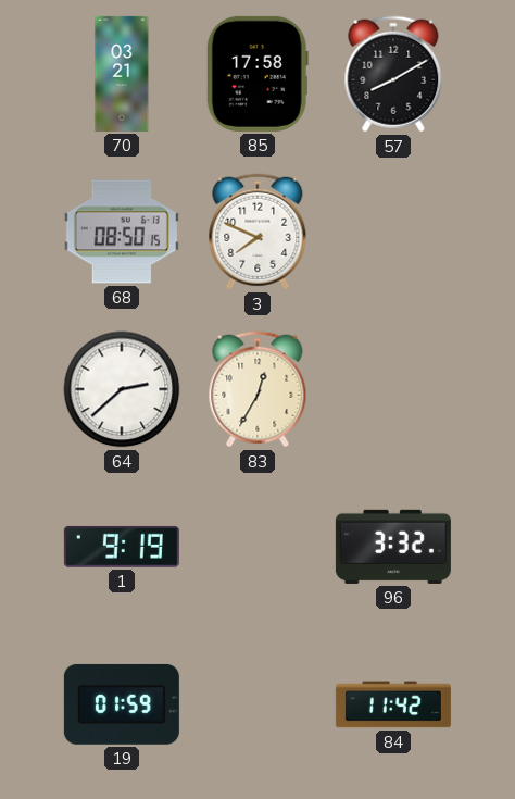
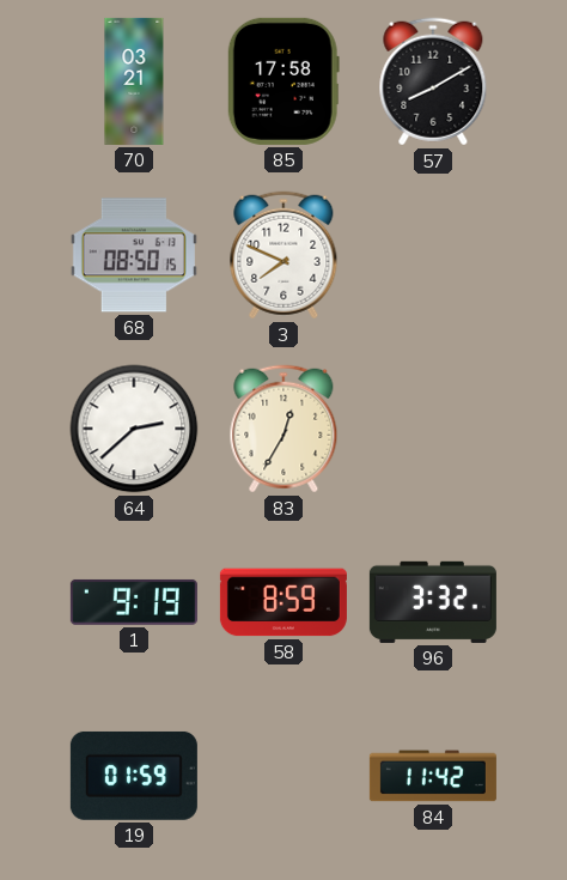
58: none -> 8:59
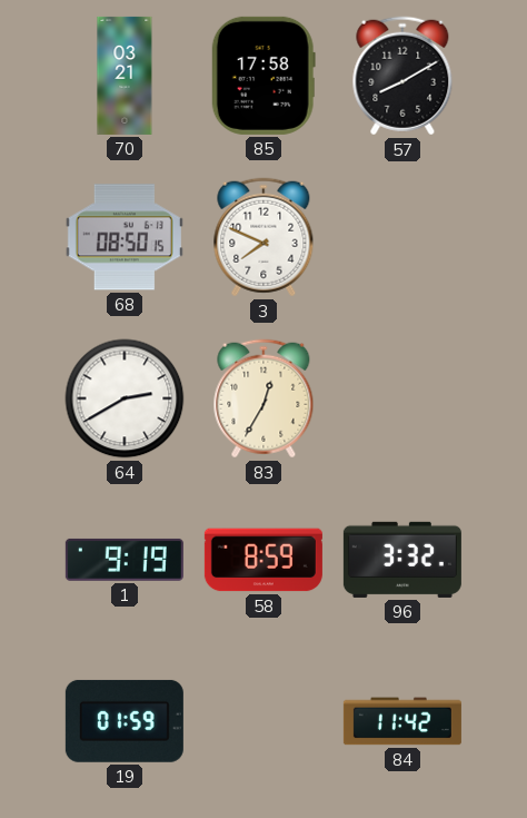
64: 2:38 -> 2:40
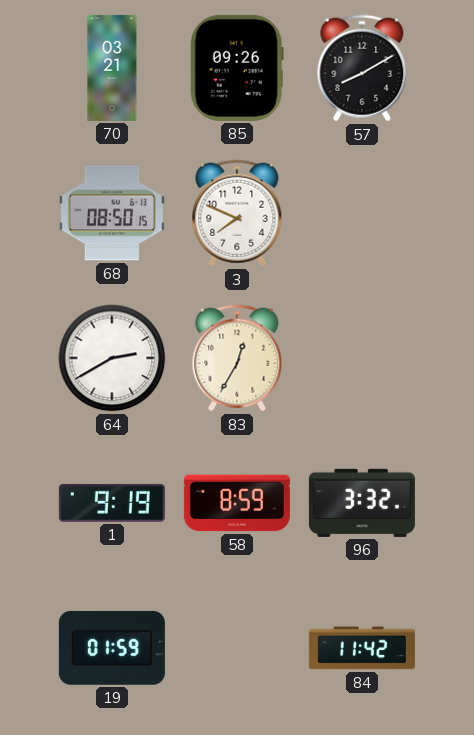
85: 17:58 -> 09:26
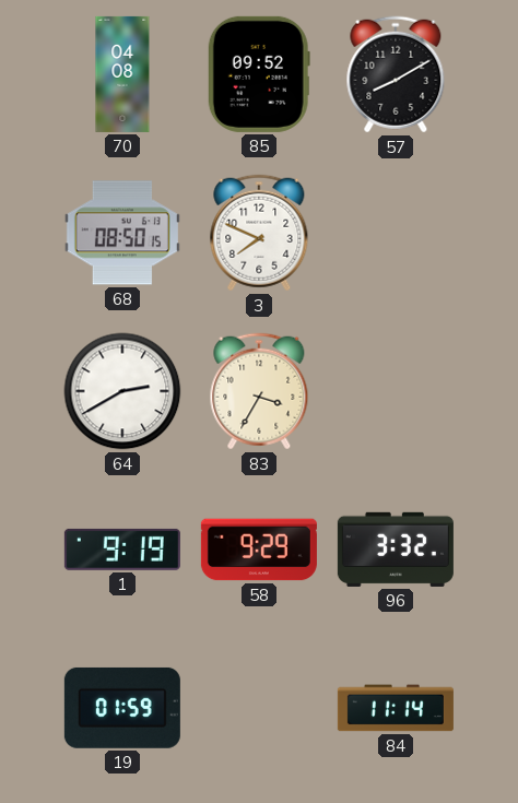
70: 03:21 -> 04:08
85: 09:26 -> 09:52
83: 12:35 -> 3:35
58: 8:59 -> 9:29
84: 11:42 -> 11:14
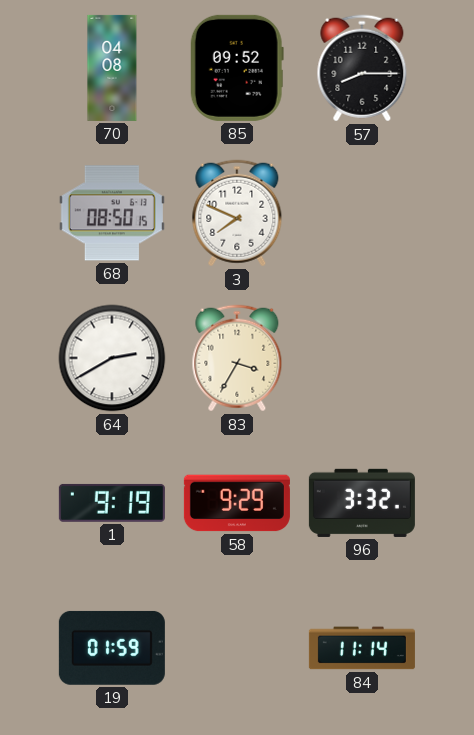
57: 8:10 -> 8:15
